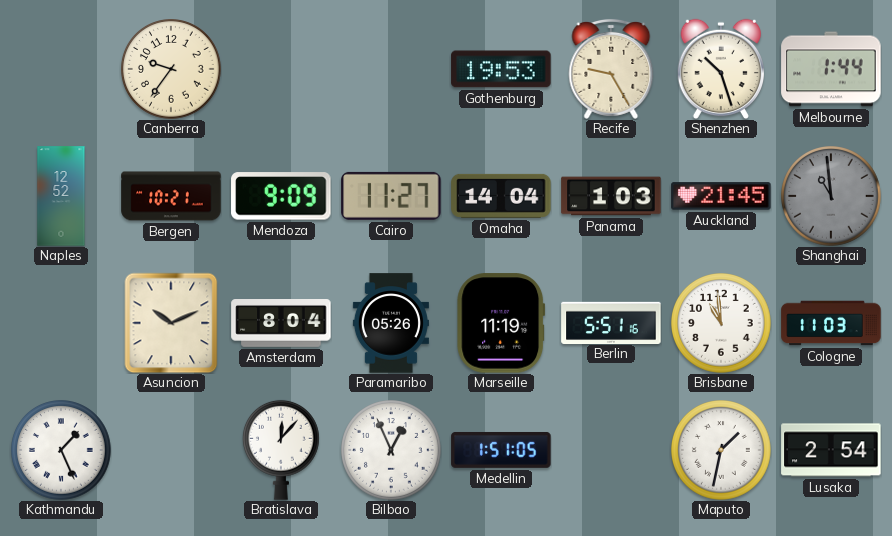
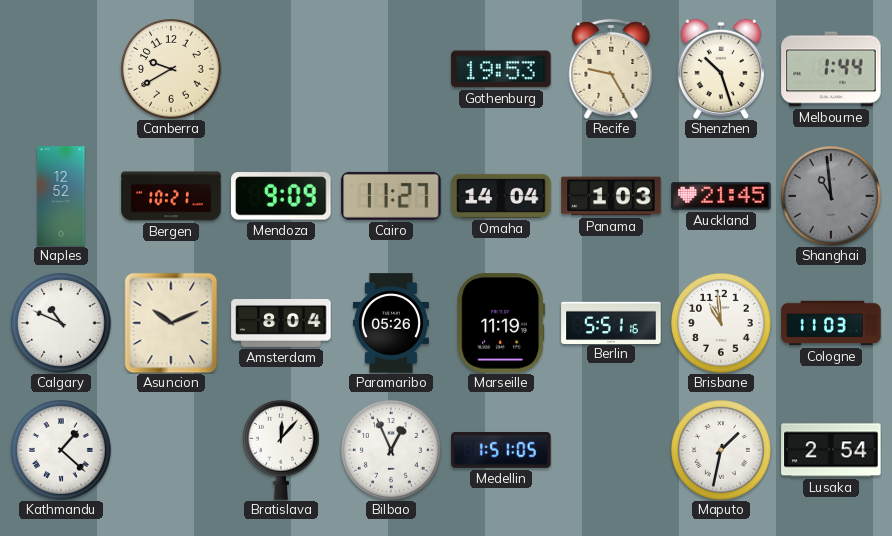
Canberra: 9:36 -> 9:40
Calgary: none -> 10:49
Kathmandu: 1:26 -> 1:22
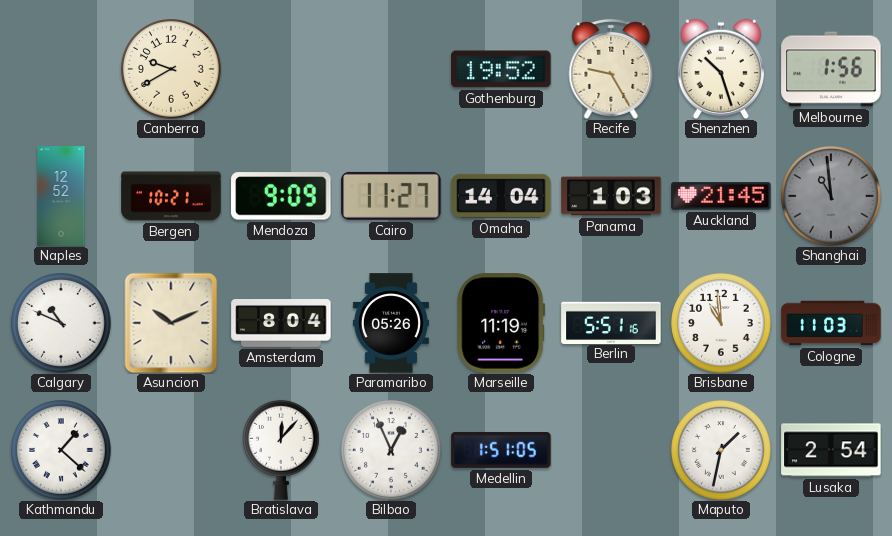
Gothenburg: 19:53 -> 19:52
Melbourne: 1:44 -> 1:56
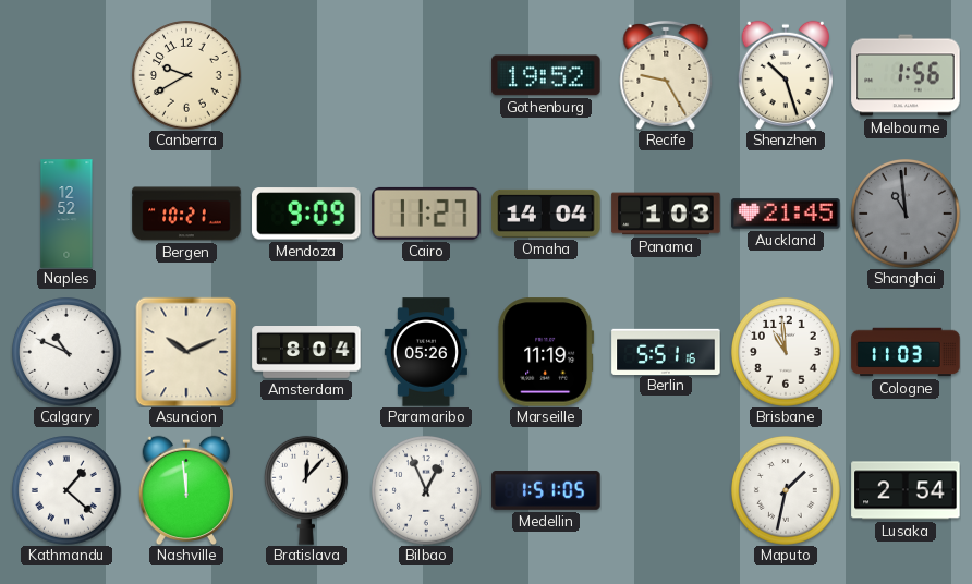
Nashville: none -> 11:59
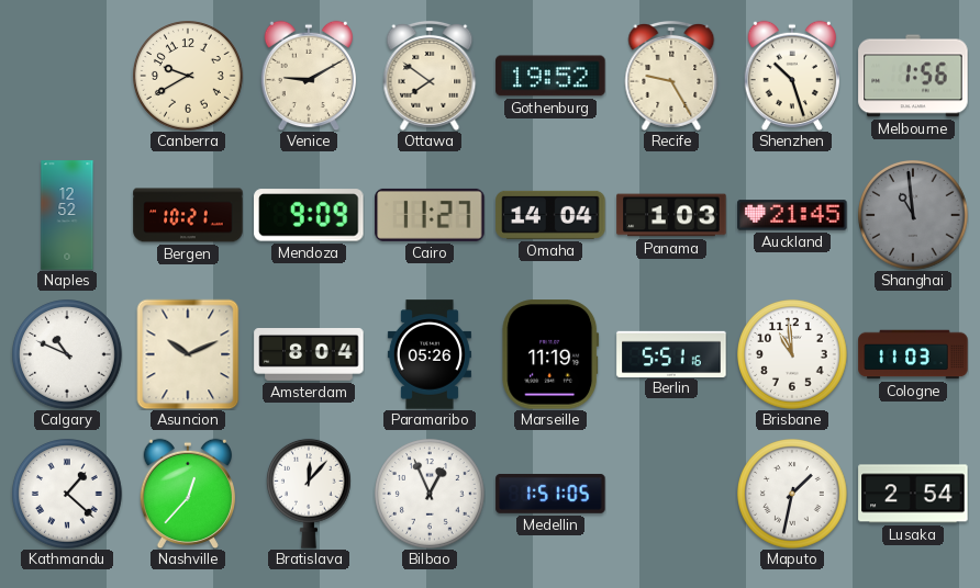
Venice: none -> 9:10
Ottawa: none -> 7:51
Nashville: 11:59 -> 12:37
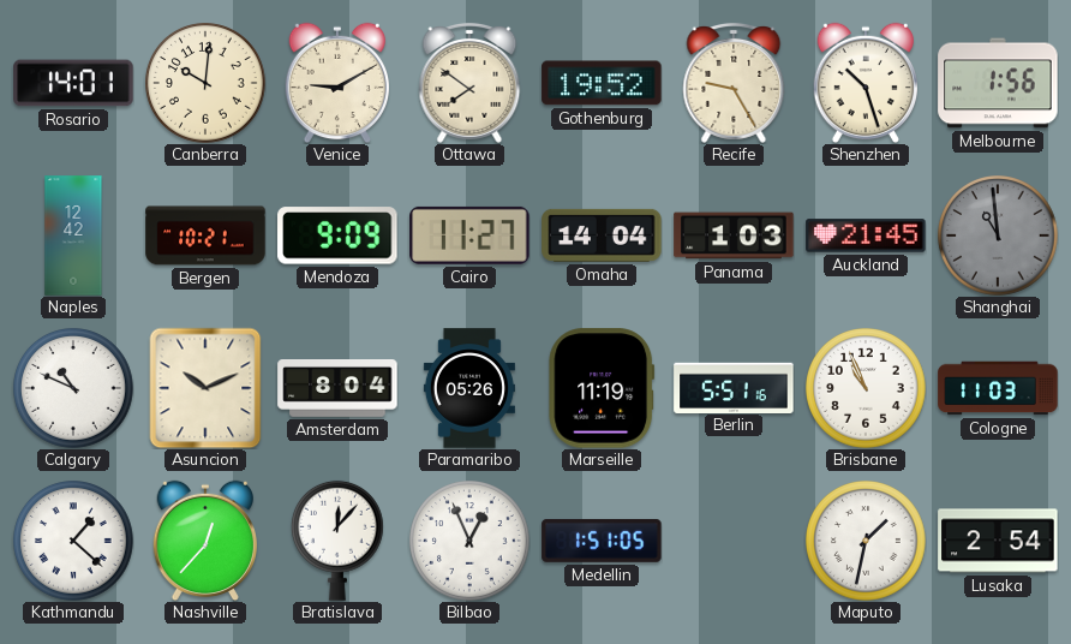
Rosario: none -> 14:01
Canberra: 9:40 -> 10:01
Naples: 12:52 -> 12:42
Brisbane: 10:59 -> 10:56
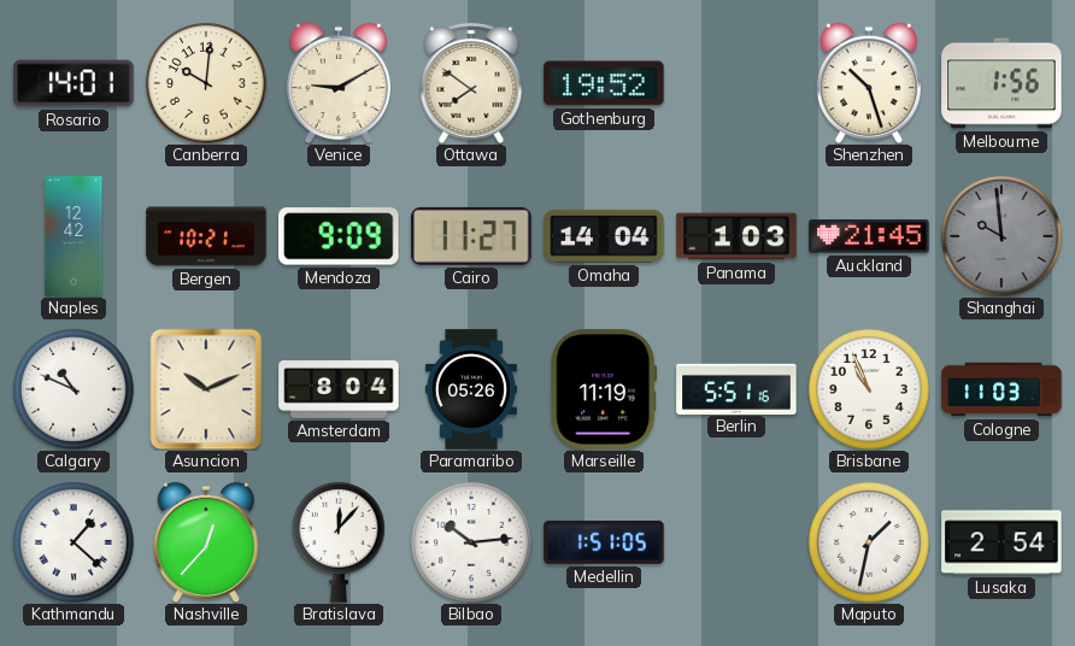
Recife: 9:25 -> none
Shanghai: 10:59 -> 9:59
Bilbao: 12:56 -> 10:14
